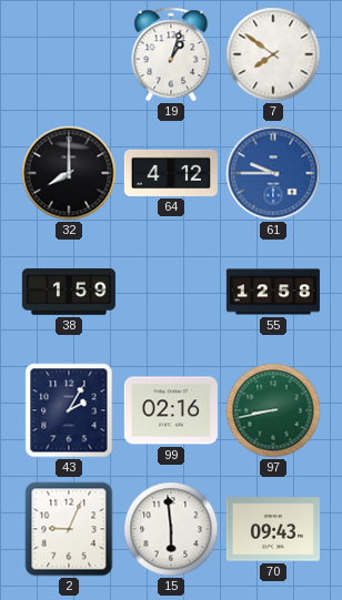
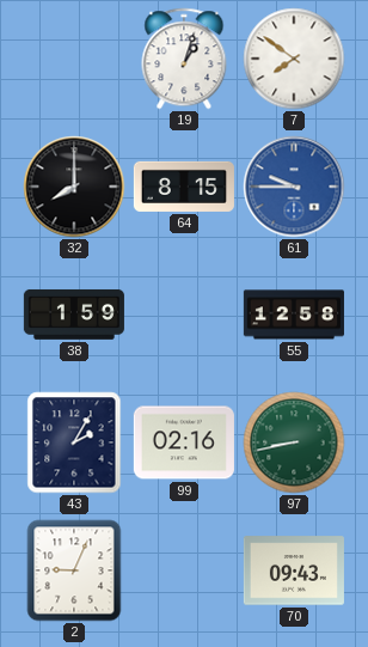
64: 4:12 -> 8:15
15: 5:59 -> none
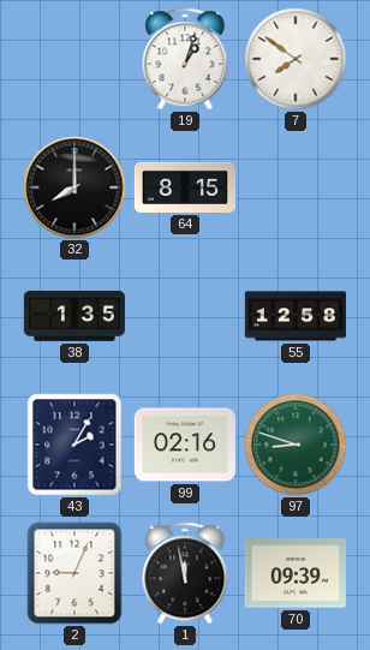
61: 9:45 -> none
38: 1:59 -> 1:35
97: 8:43 -> 8:48
1: none -> 11:58
70: 09:43 -> 09:39
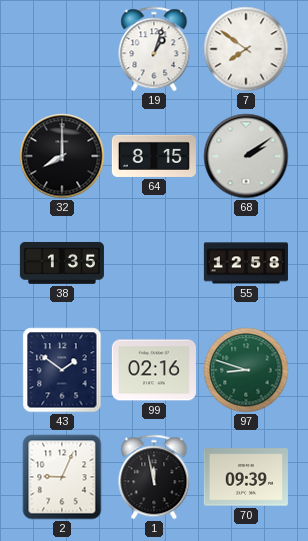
68: none -> 2:09
43: 2:05 -> 1:51
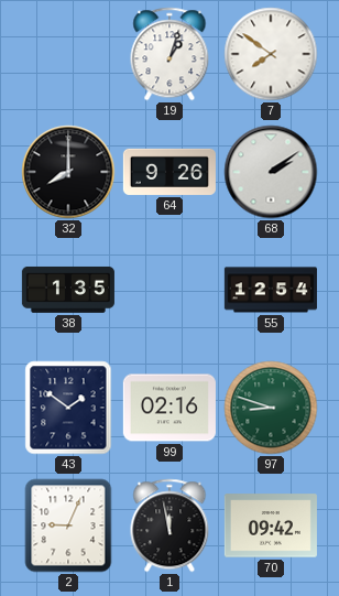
64: 8:15 -> 9:26
55: 12:58 -> 12:54
70: 09:39 -> 09:42
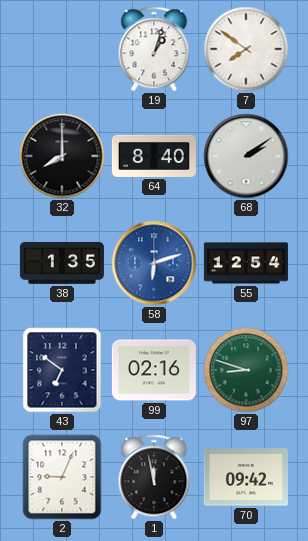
64: 9:26 -> 8:40
58: none -> 6:12
43: 1:51 -> 6:51
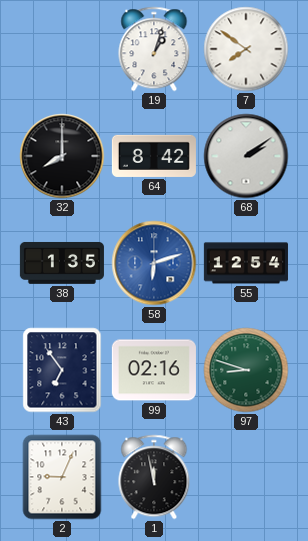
64: 8:40 -> 8:42
43: 6:51 -> 6:54
70: 09:42 -> none
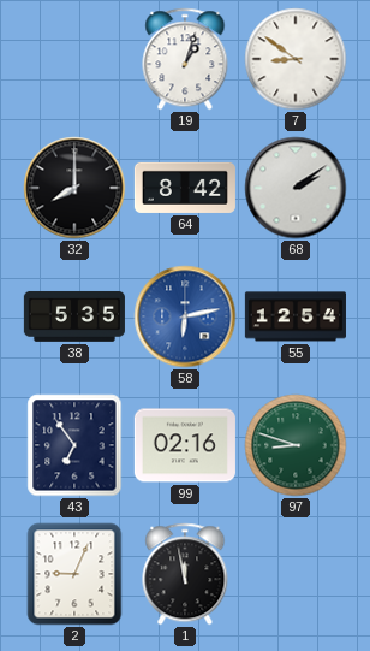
7: 7:51 -> 8:51
38: 1:35 -> 5:35
58: 6:12 -> 6:13
